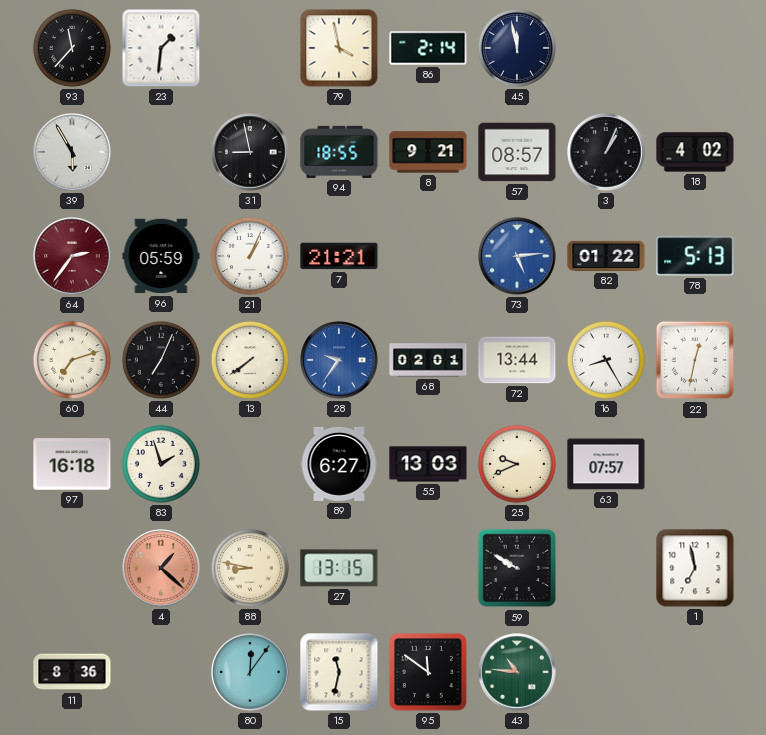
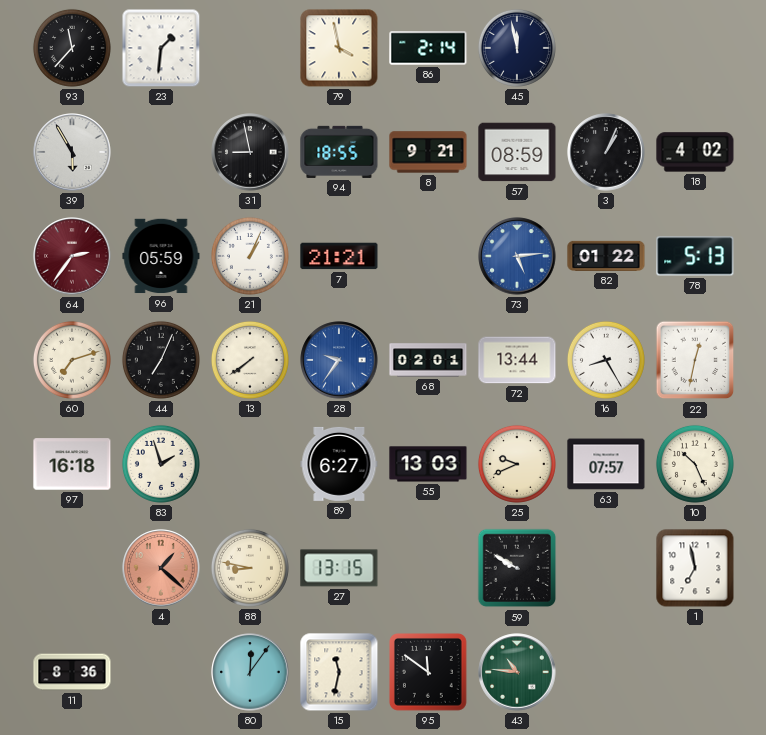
57: 08:57 -> 08:59
10: none -> 10:26
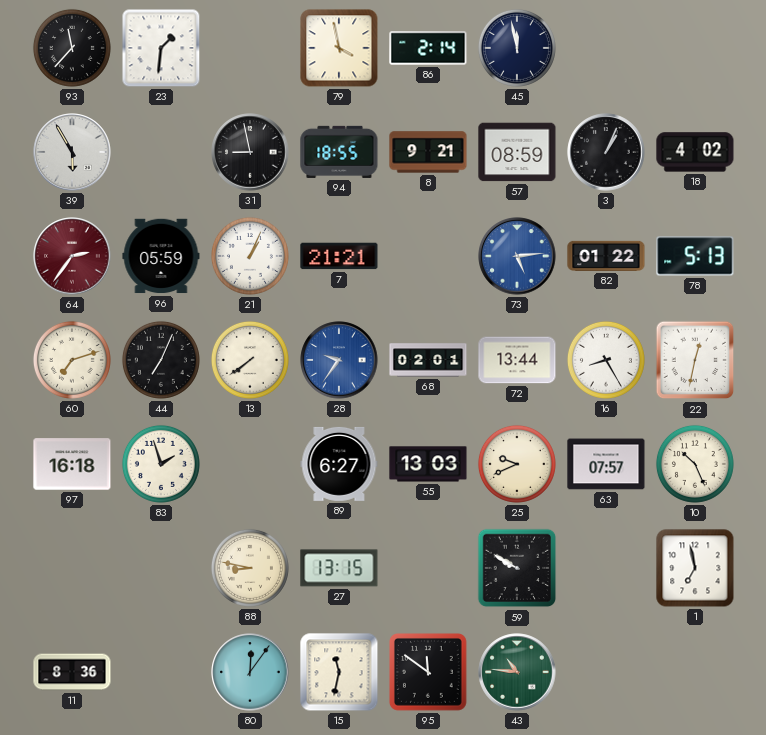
4: 1:22 -> none
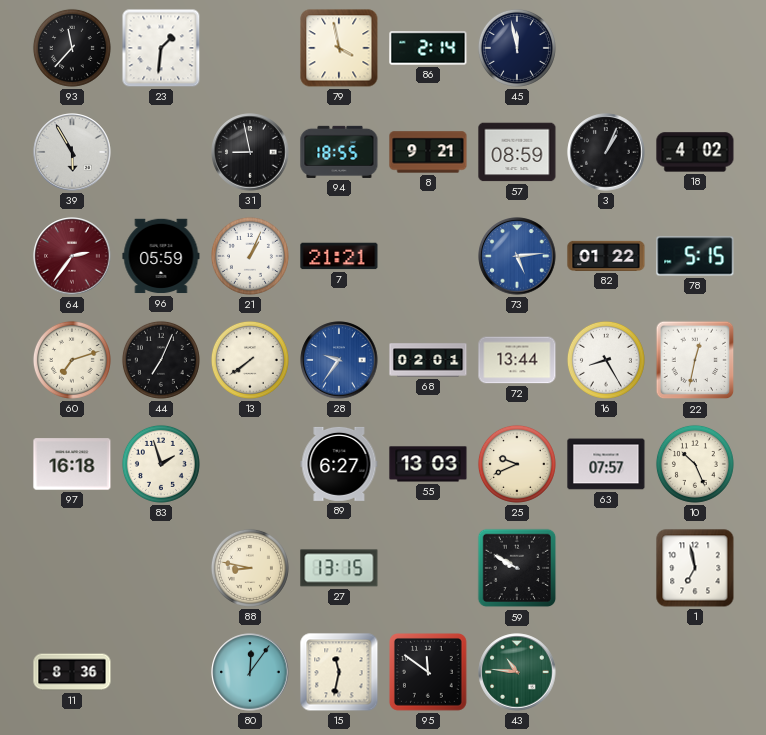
78: 5:13 -> 5:15
